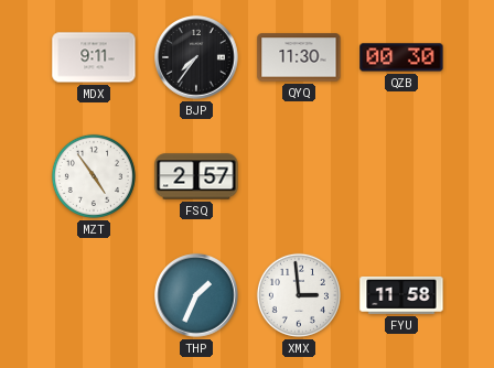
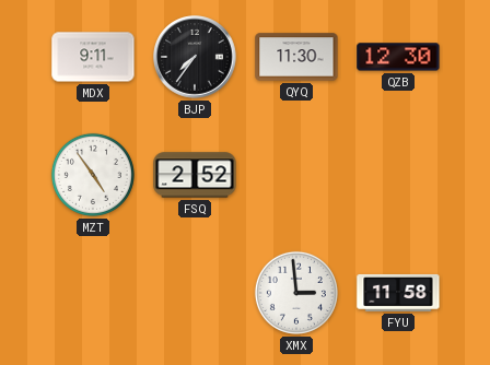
QZB: 00:30 -> 12:30
FSQ: 2:57 -> 2:52
THP: 1:34 -> none
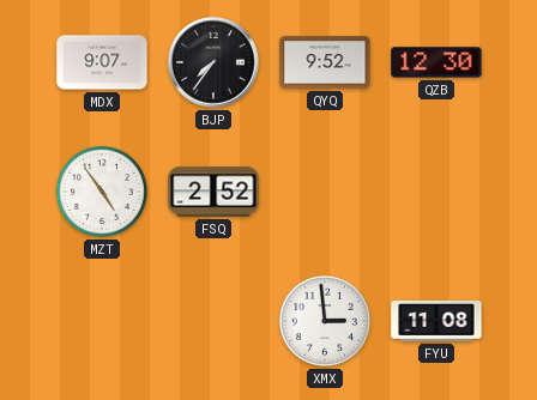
MDX: 9:11 -> 9:07
QYQ: 11:30 -> 9:52
FYU: 11:58 -> 11:08
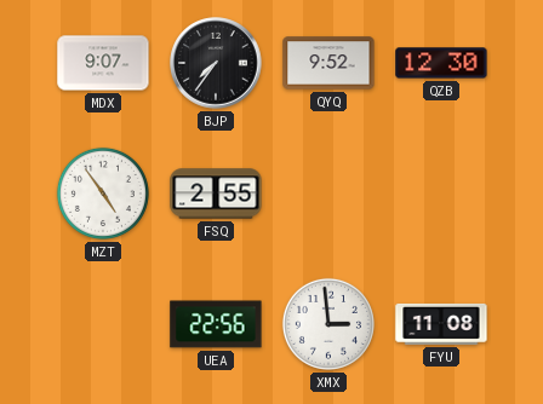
FSQ: 2:52 -> 2:55
UEA: none -> 22:56
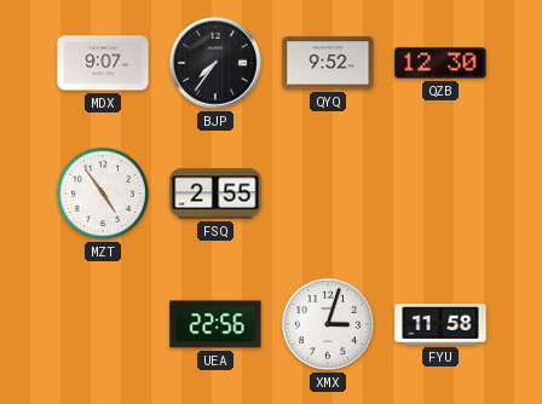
XMX: 2:59 -> 3:03
FYU: 11:08 -> 11:58
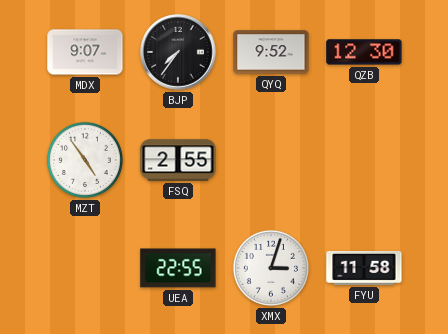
UEA: 22:56 -> 22:55
